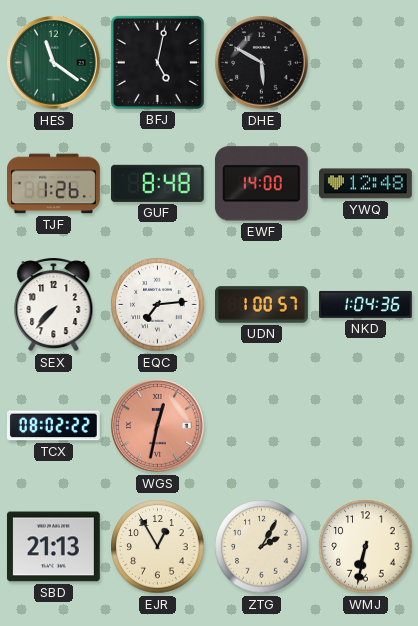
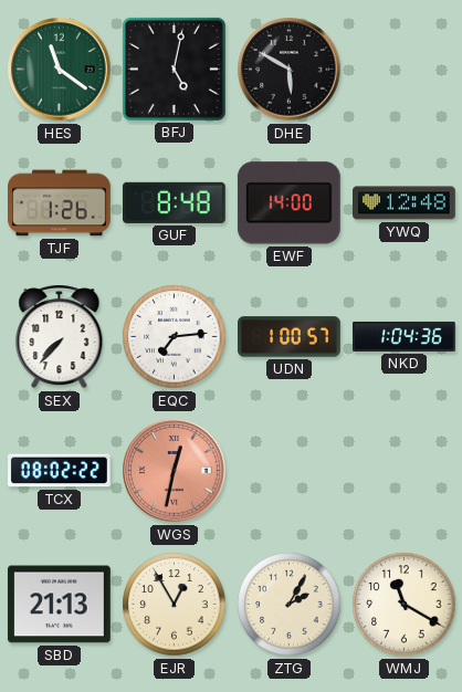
WMJ: 6:32 -> 11:20
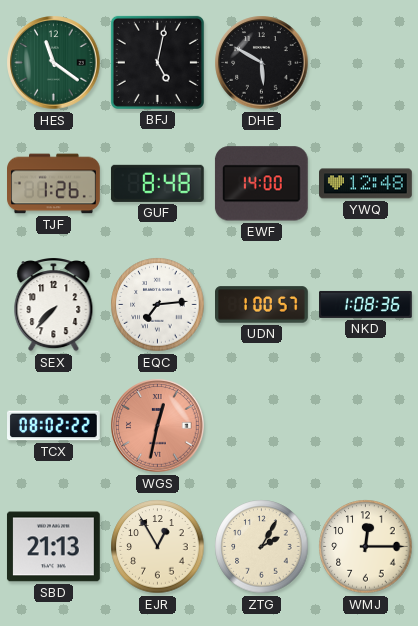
NKD: 1:04 -> 1:08
WMJ: 11:20 -> 12:15
